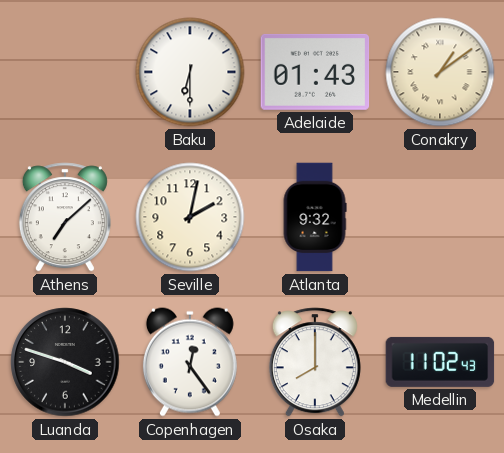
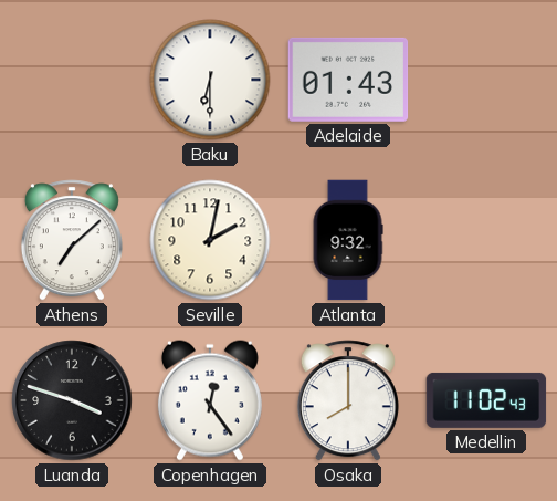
Conakry: 1:09 -> none
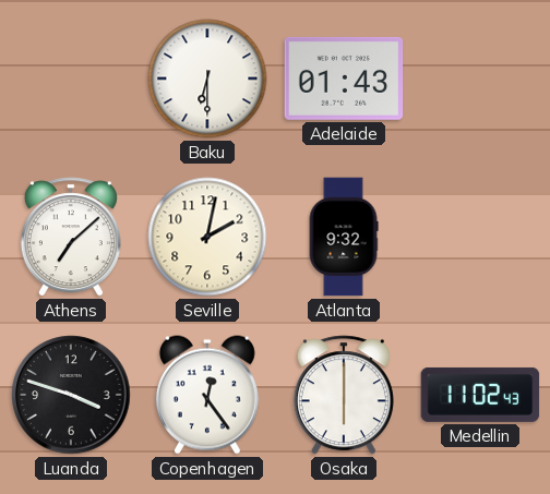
Osaka: 8:00 -> 6:00
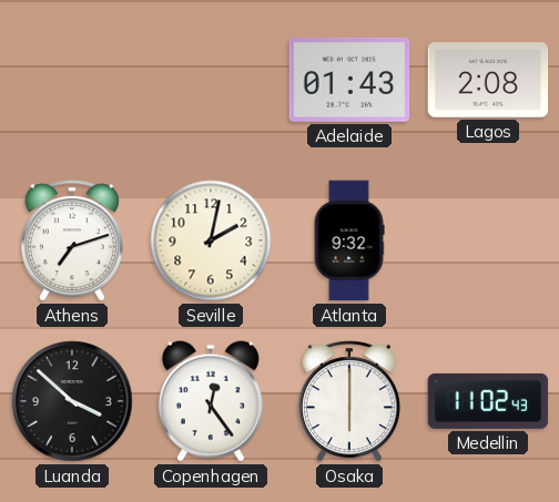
Baku: 6:30 -> none
Lagos: none -> 2:08
Athens: 7:08 -> 7:12
Luanda: 3:48 -> 3:52
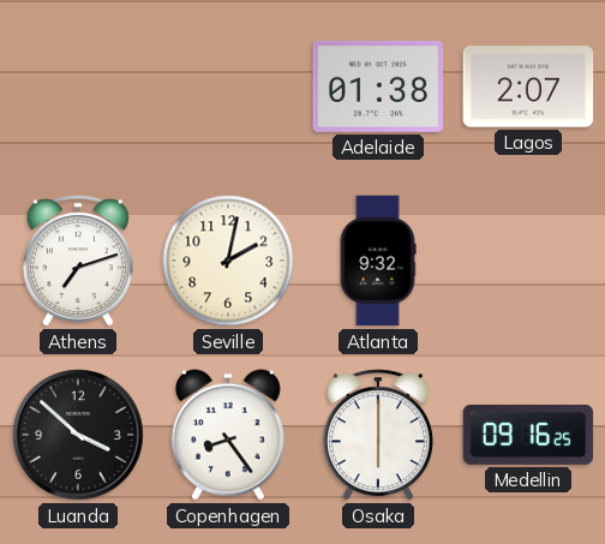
Adelaide: 01:43 -> 01:38
Lagos: 2:08 -> 2:07
Copenhagen: 12:24 -> 8:24
Medellin: 11:02 -> 09:16
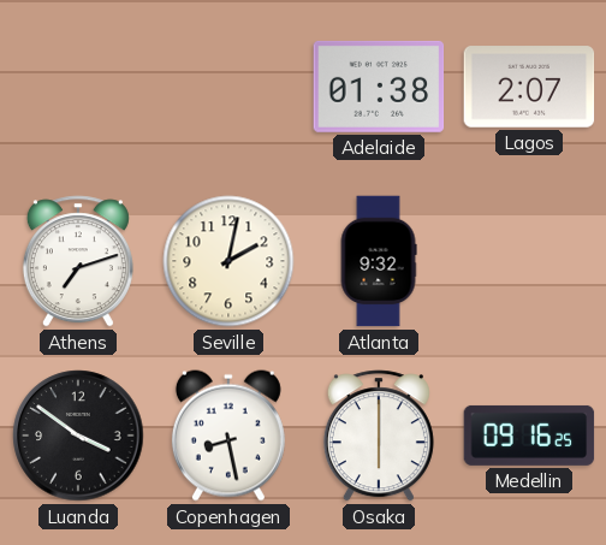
Luanda: 3:52 -> 3:51
Copenhagen: 8:24 -> 8:28
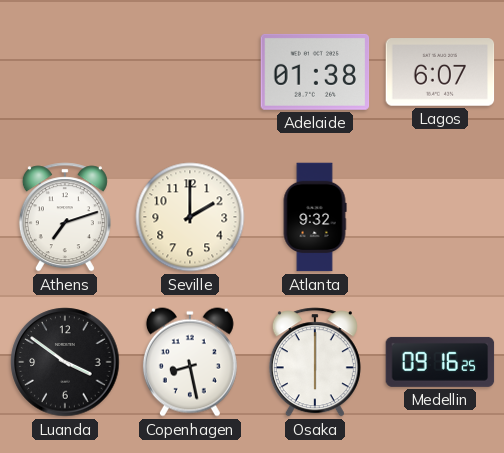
Lagos: 2:07 -> 6:07
Seville: 2:02 -> 2:00
